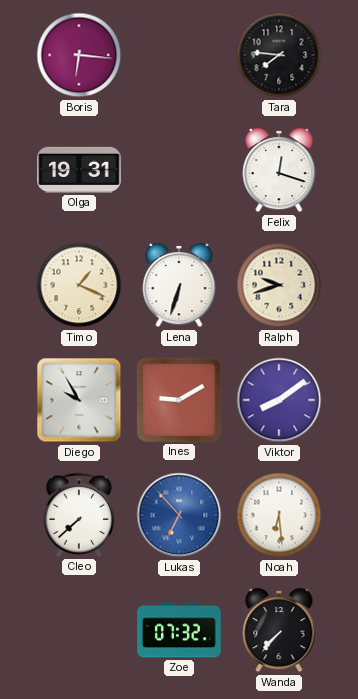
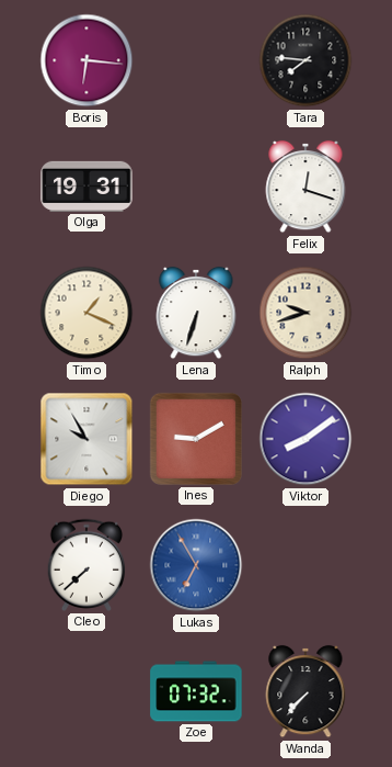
Lukas: 6:53 -> 6:55
Noah: 6:29 -> none
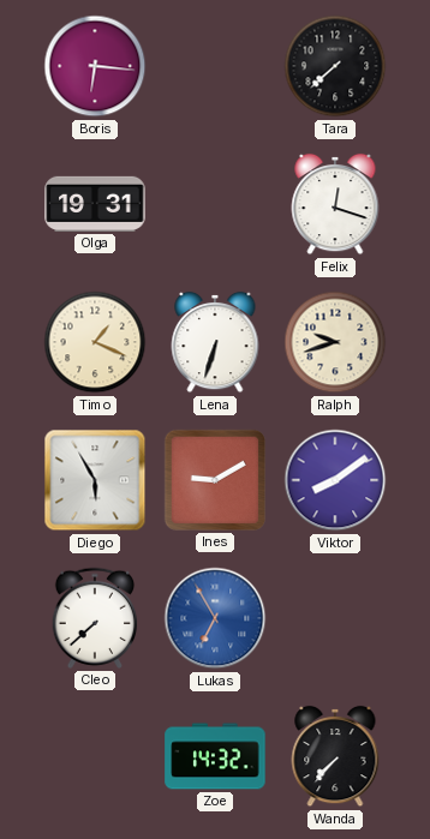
Tara: 7:46 -> 7:38
Diego: 9:55 -> 5:55
Zoe: 07:32 -> 14:32
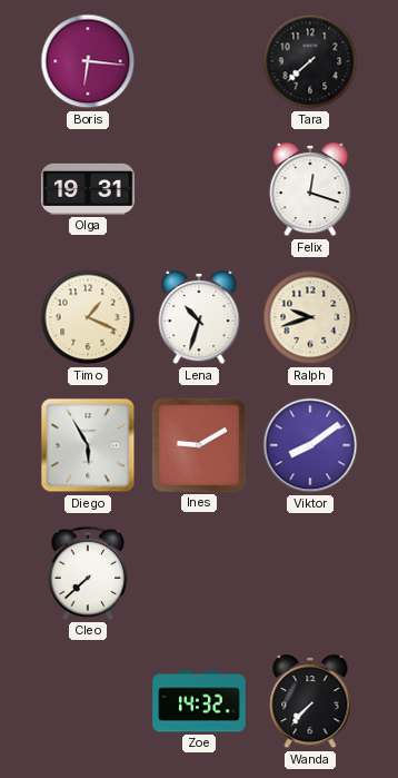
Lena: 6:33 -> 10:33
Lukas: 6:55 -> none
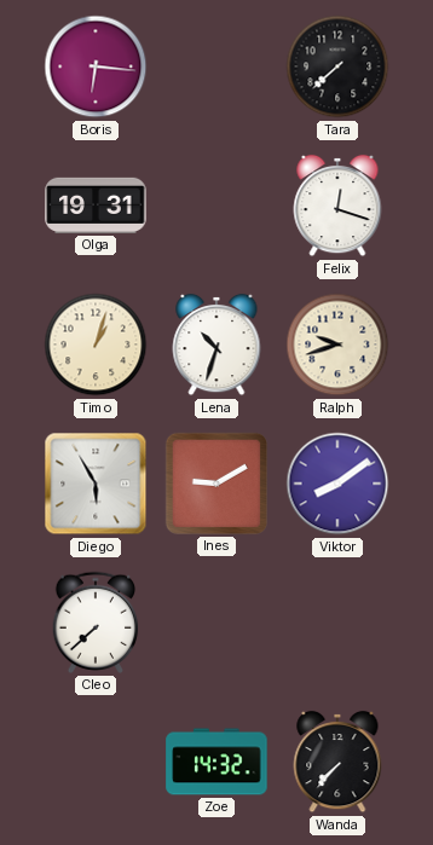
Timo: 1:19 -> 1:03
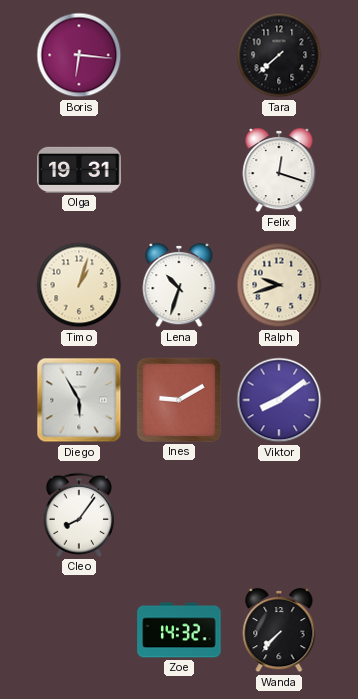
Cleo: 7:38 -> 8:06
